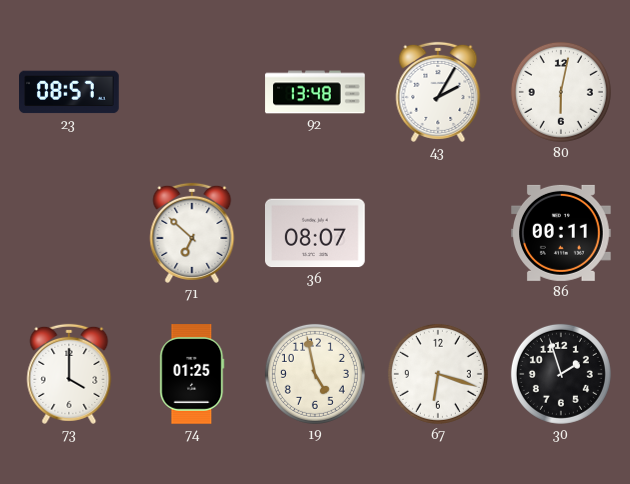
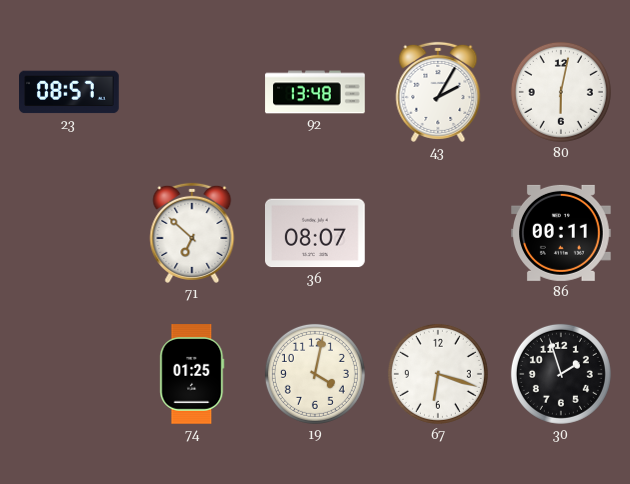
73: 4:00 -> none
19: 4:58 -> 4:02
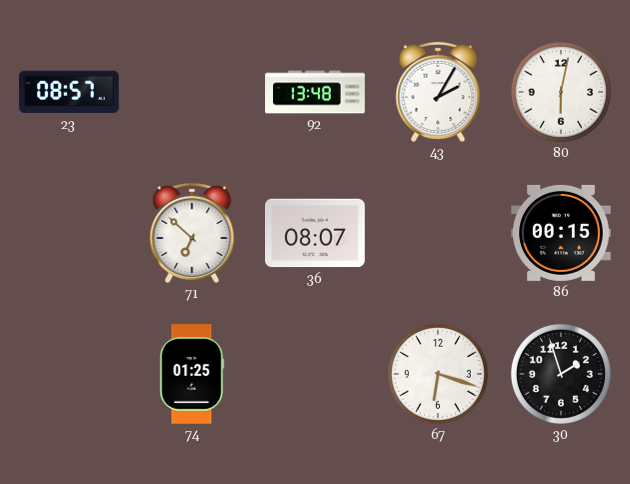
86: 00:11 -> 00:15
19: 4:02 -> none
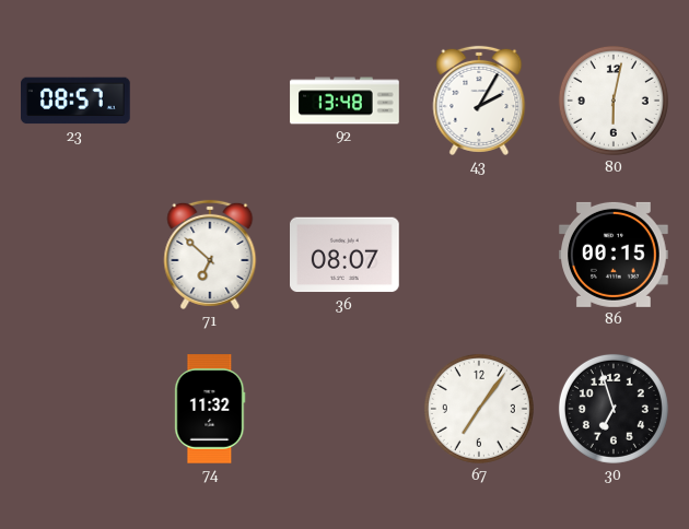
74: 01:25 -> 11:32
67: 6:18 -> 7:06
30: 1:57 -> 6:57
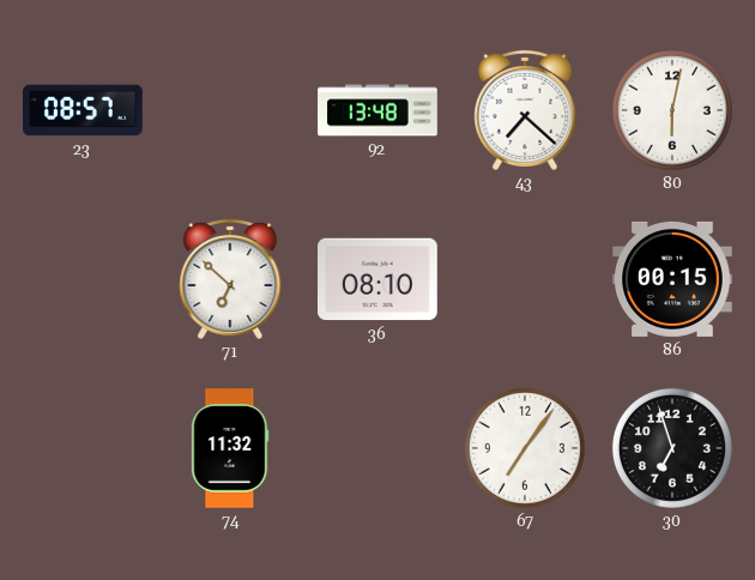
43: 2:05 -> 7:22
36: 08:07 -> 08:10
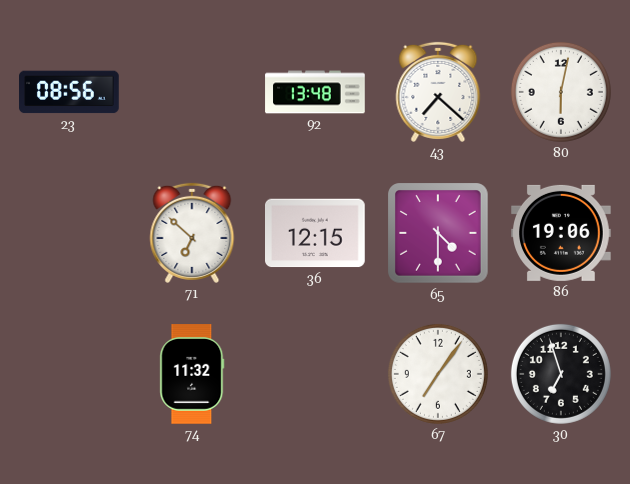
23: 08:57 -> 08:56
36: 08:10 -> 12:15
65: none -> 4:30
86: 00:15 -> 19:06
